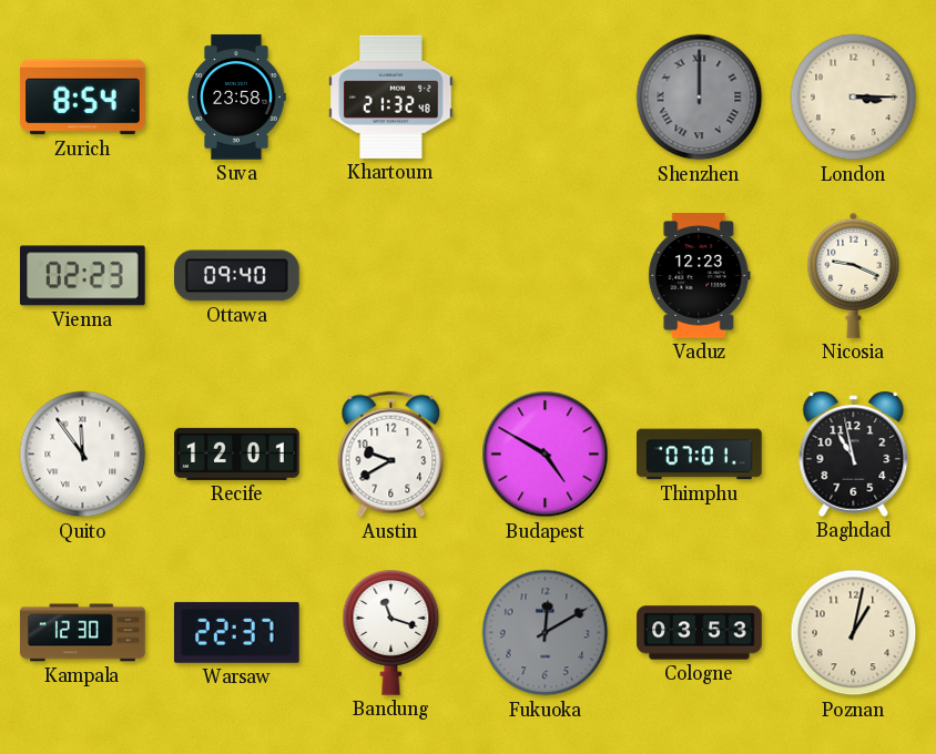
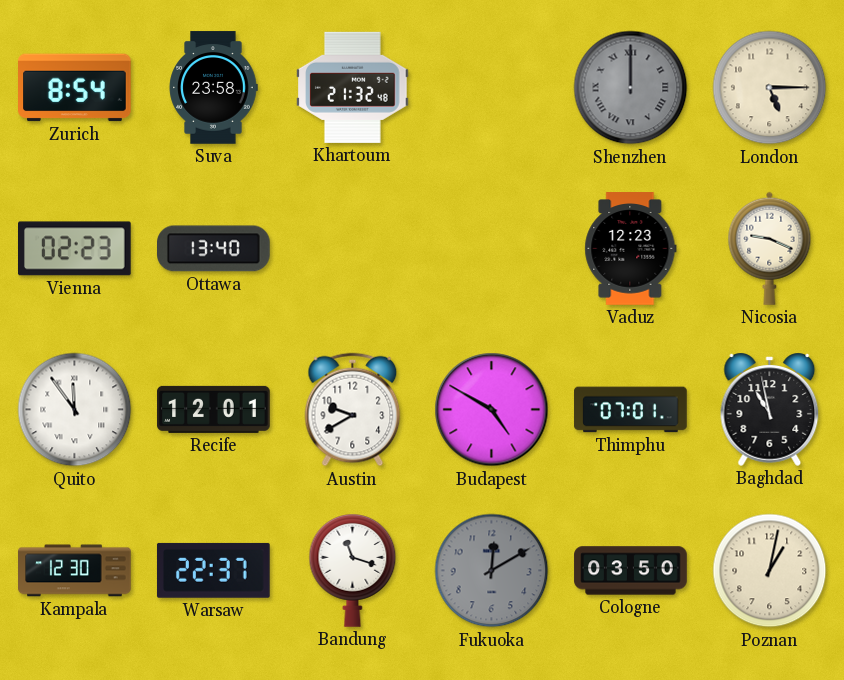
London: 3:15 -> 5:15
Ottawa: 09:40 -> 13:40
Cologne: 03:53 -> 03:50
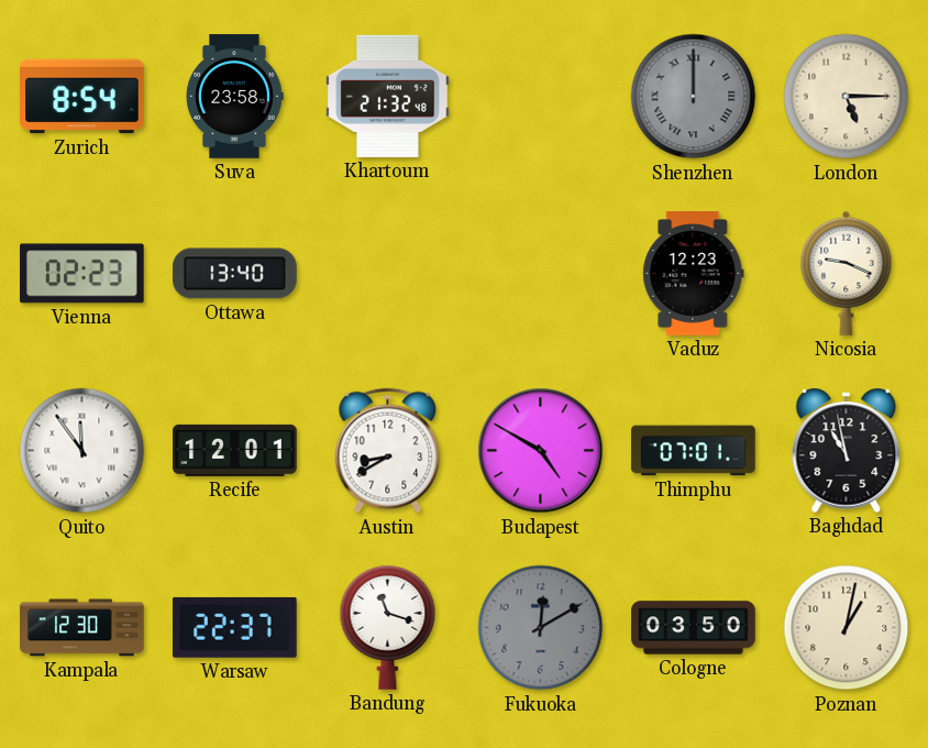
Austin: 9:40 -> 8:40
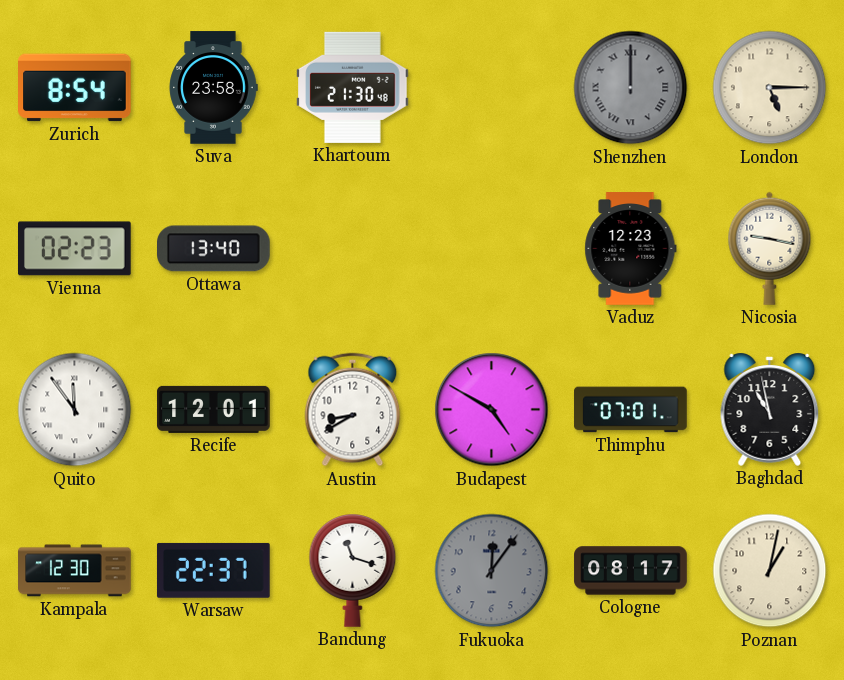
Khartoum: 21:32 -> 21:30
Nicosia: 9:19 -> 9:17
Fukuoka: 12:10 -> 12:06
Cologne: 03:50 -> 08:17
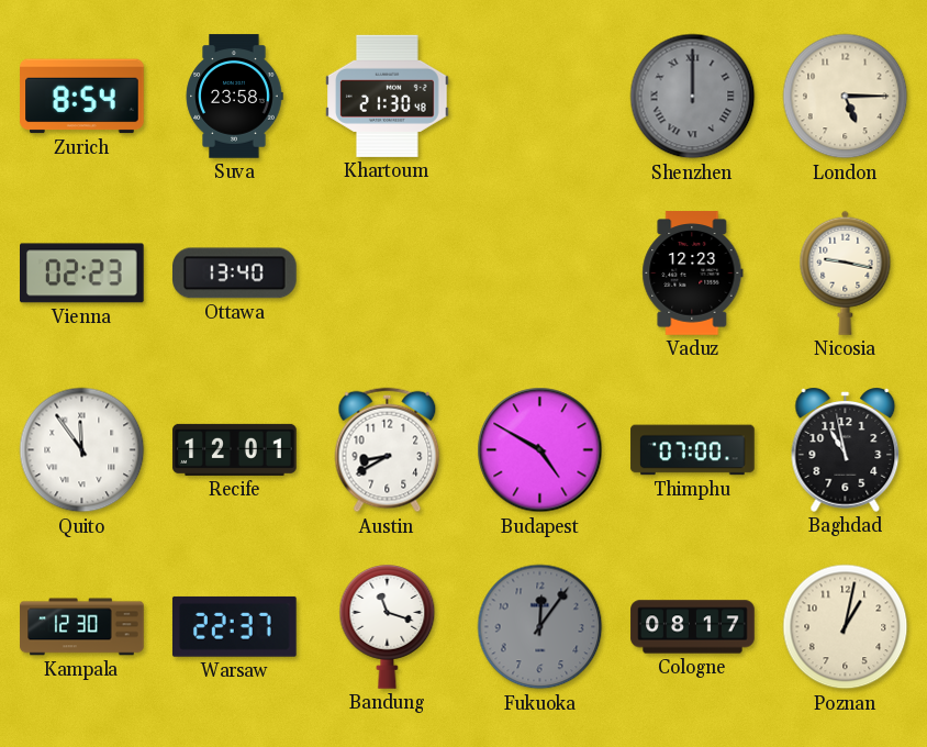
Thimphu: 07:01 -> 07:00
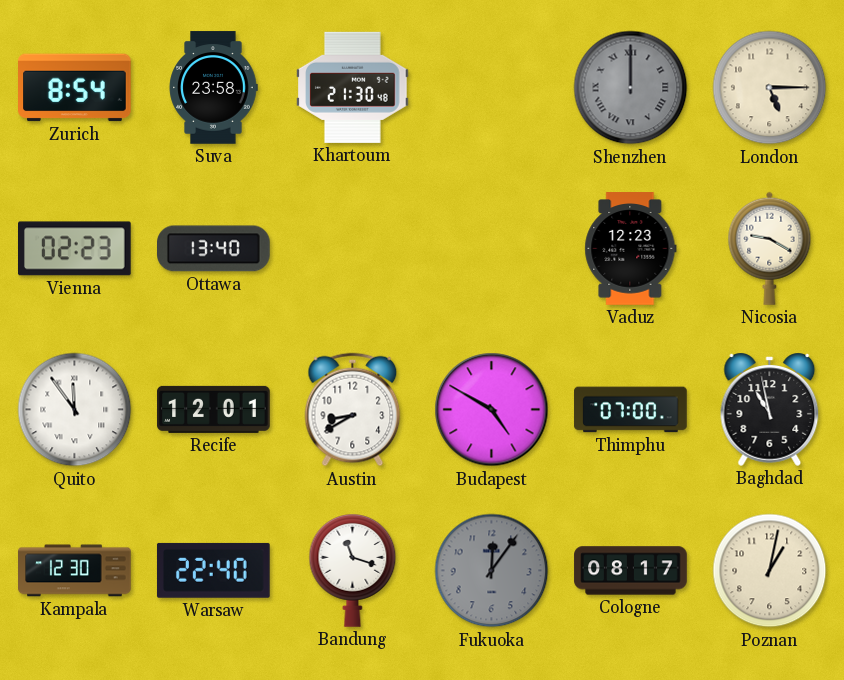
Nicosia: 9:17 -> 9:20
Warsaw: 22:37 -> 22:40
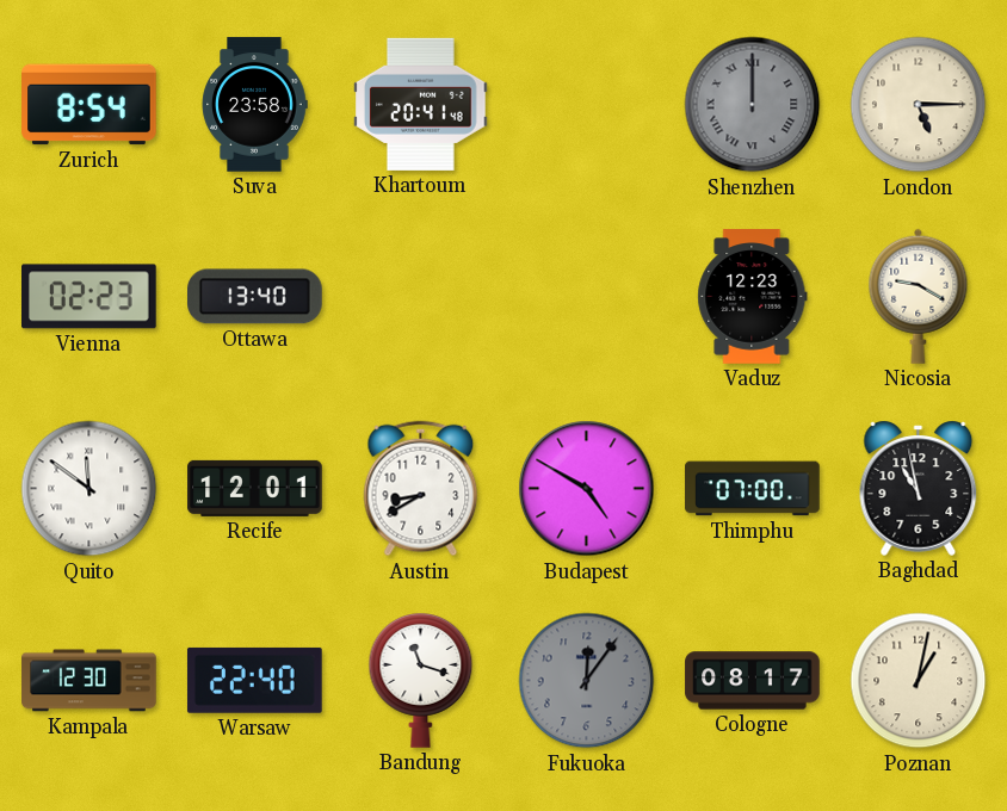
Khartoum: 21:30 -> 20:41
Quito: 11:54 -> 11:51
